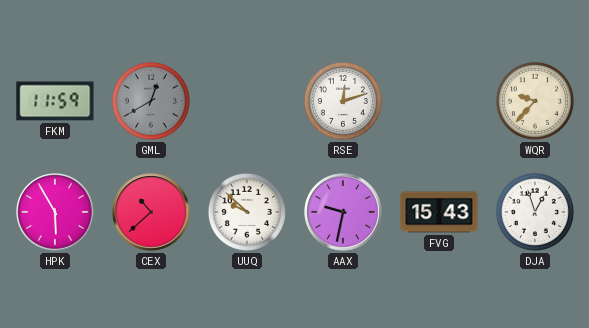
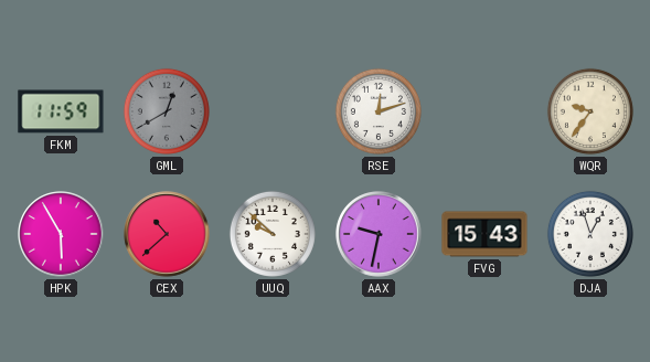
WQR: 9:37 -> 9:36
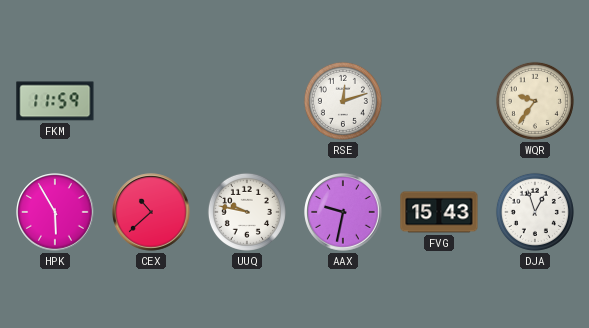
GML: 12:40 -> none
UUQ: 9:52 -> 9:47
